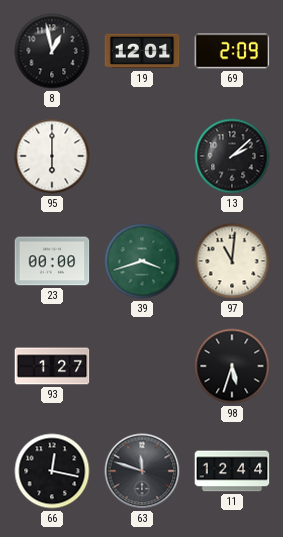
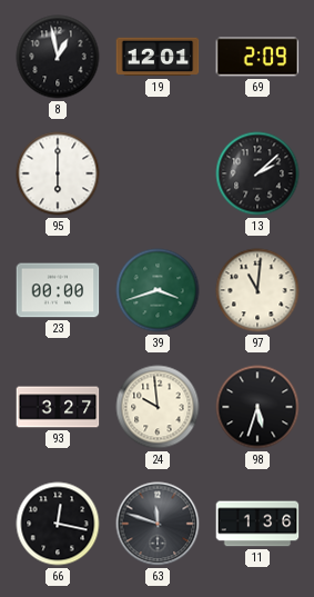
93: 1:27 -> 3:27
24: none -> 9:59
11: 12:44 -> 1:36
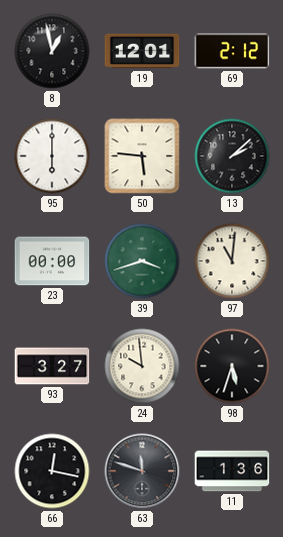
69: 2:09 -> 2:12
50: none -> 5:46
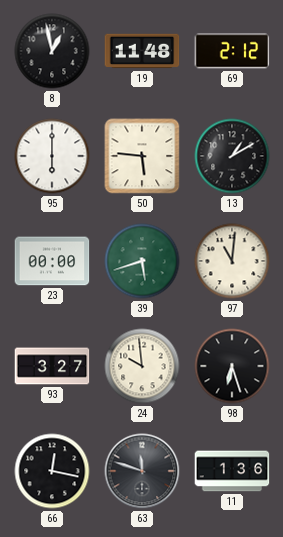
19: 12:01 -> 11:48
13: 2:08 -> 1:10
39: 3:42 -> 5:42
98: 5:33 -> 6:27
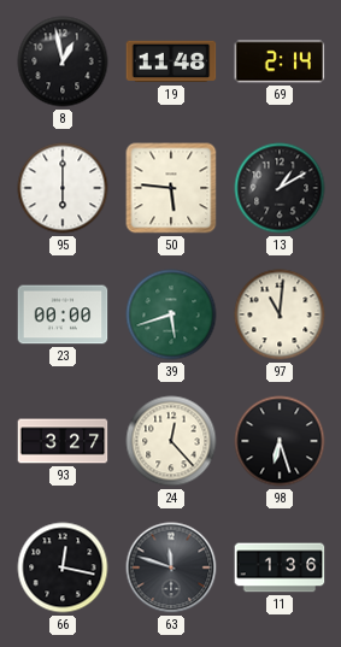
69: 2:12 -> 2:14
24: 9:59 -> 12:23
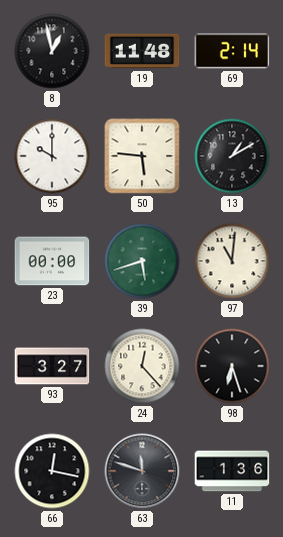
95: 6:00 -> 10:00
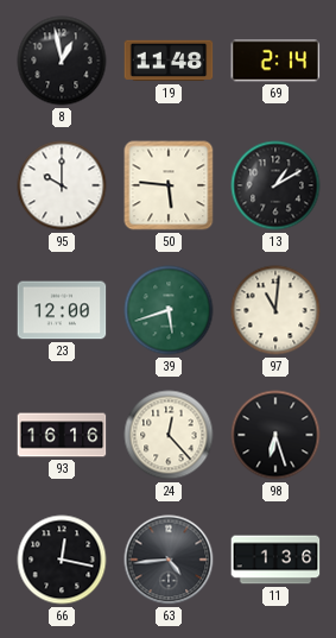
23: 00:00 -> 12:00
93: 3:27 -> 16:16
63: 11:48 -> 4:44
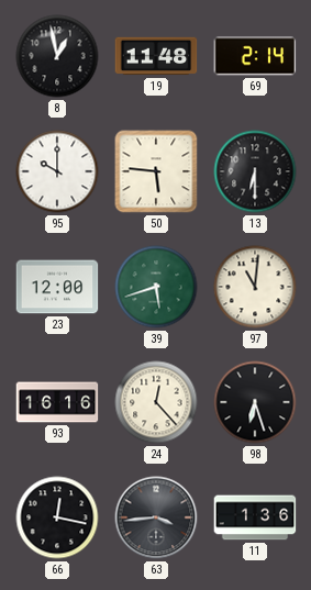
13: 1:10 -> 6:30
63: 4:44 -> 3:44
